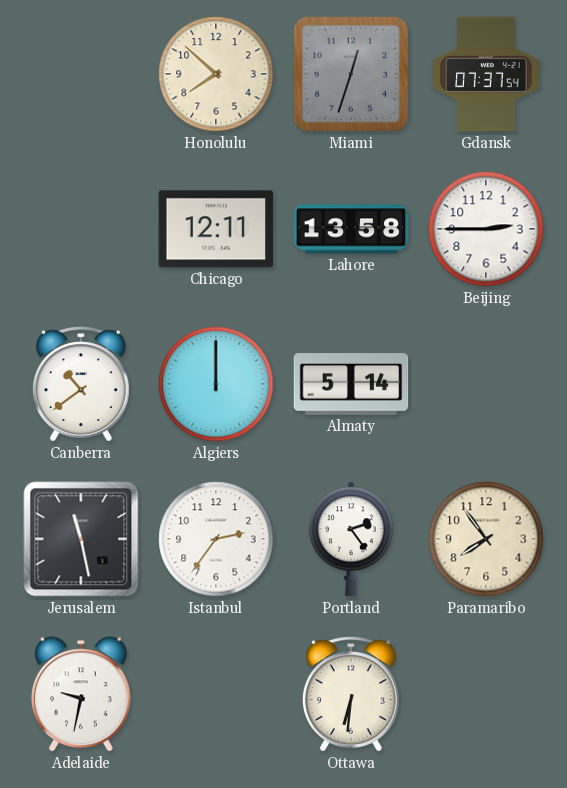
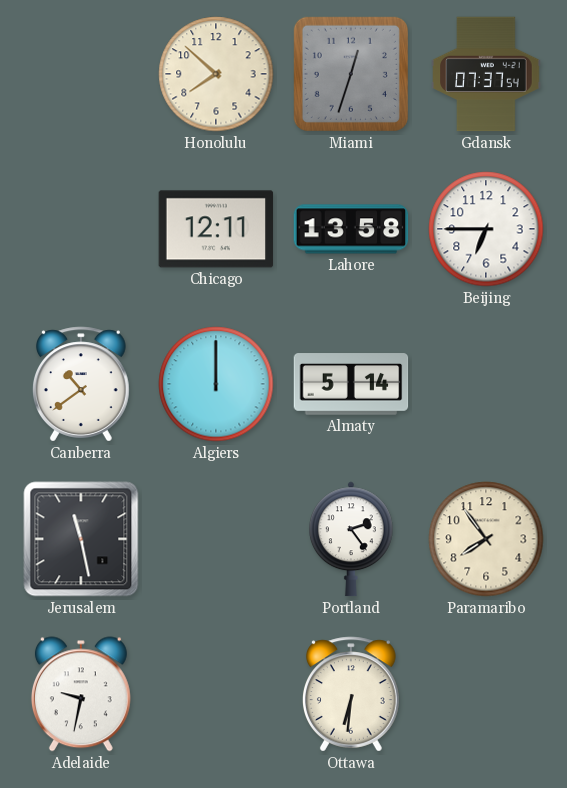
Beijing: 2:45 -> 6:45
Istanbul: 2:36 -> none
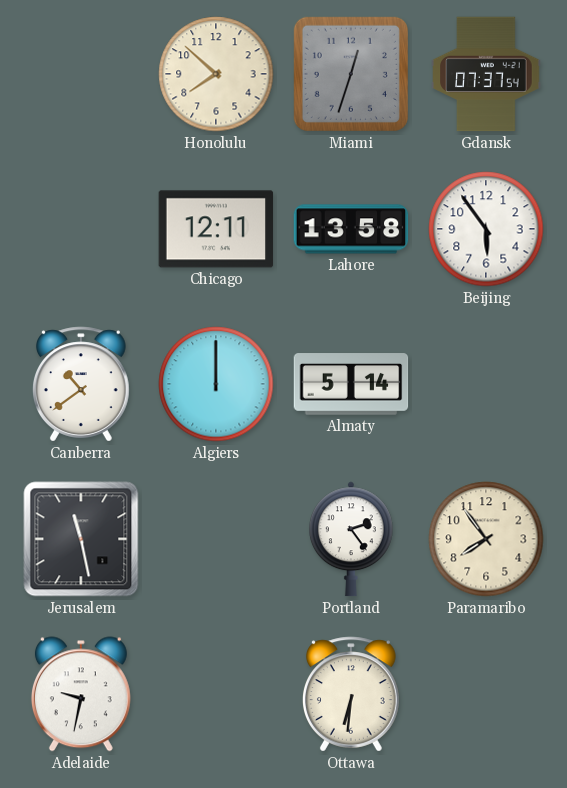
Beijing: 6:45 -> 5:54
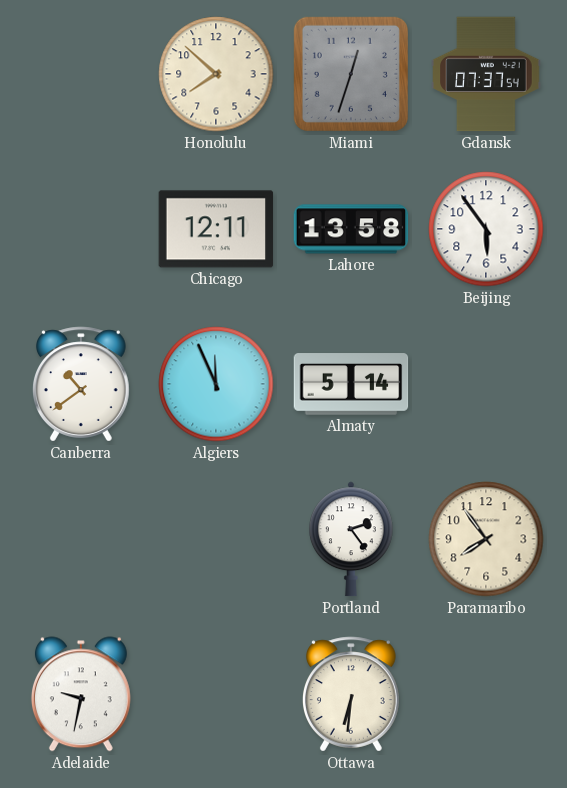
Algiers: 12:00 -> 11:56
Jerusalem: 11:28 -> none
